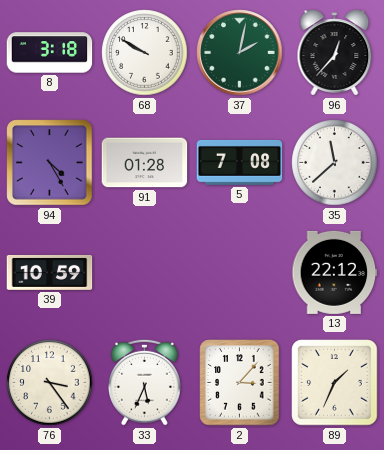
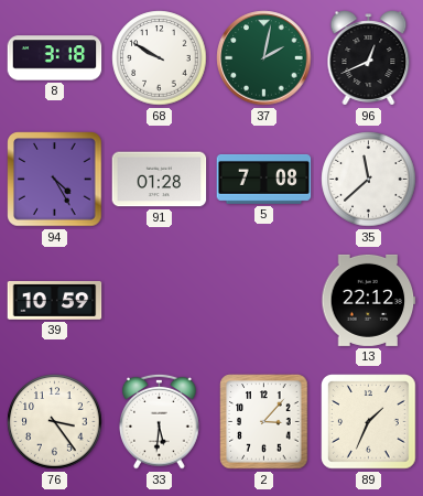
96: 12:37 -> 12:41
33: 5:34 -> 5:31
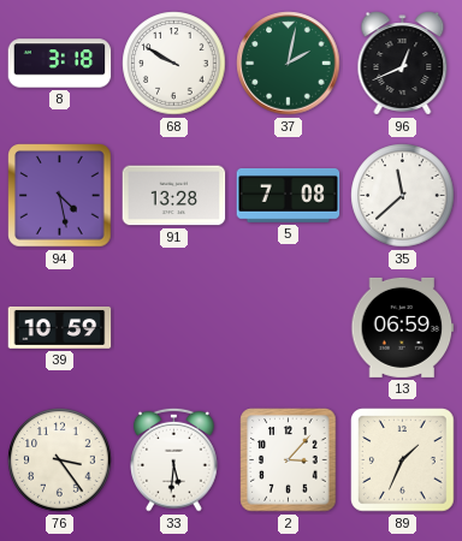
94: 4:25 -> 4:28
91: 01:28 -> 13:28
13: 22:12 -> 06:59
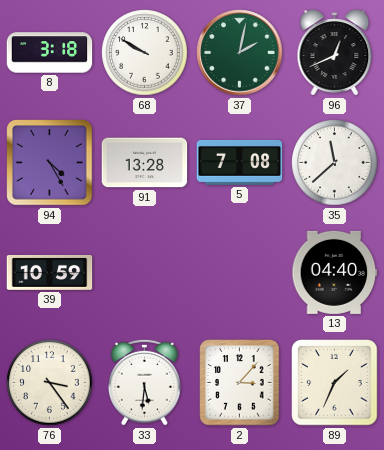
94: 4:28 -> 4:25
13: 06:59 -> 04:40
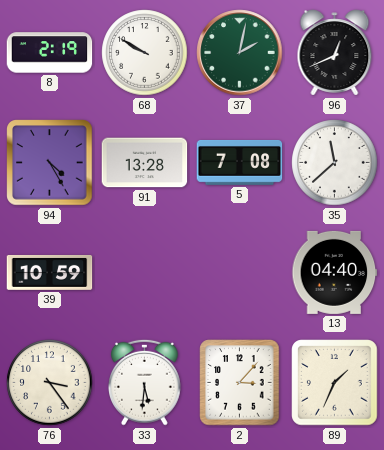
8: 3:18 -> 2:19
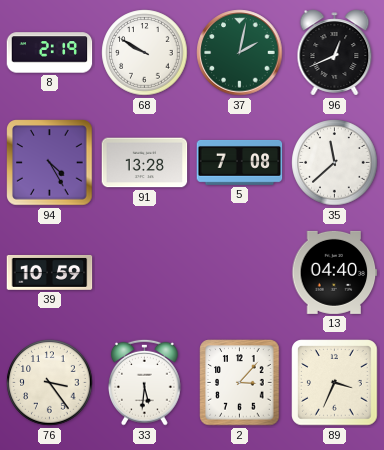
89: 1:34 -> 3:34
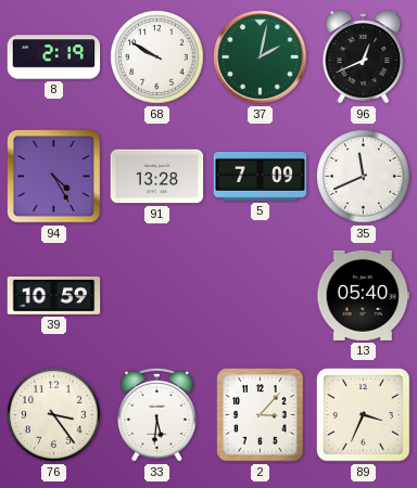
5: 7:08 -> 7:09
35: 11:38 -> 11:41
13: 04:40 -> 05:40
